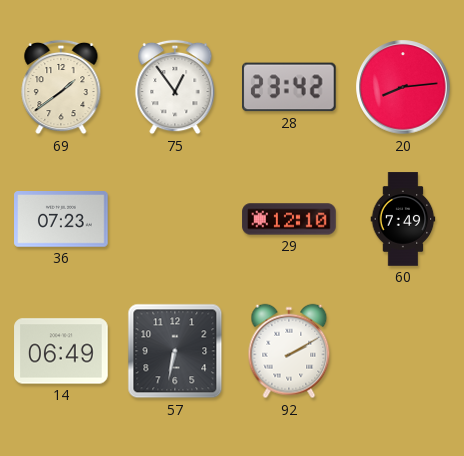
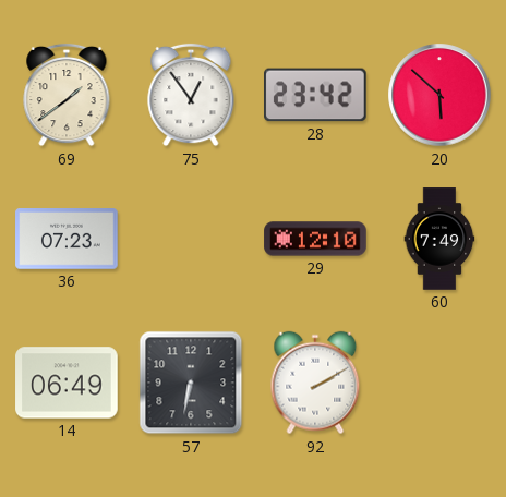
20: 8:14 -> 5:52
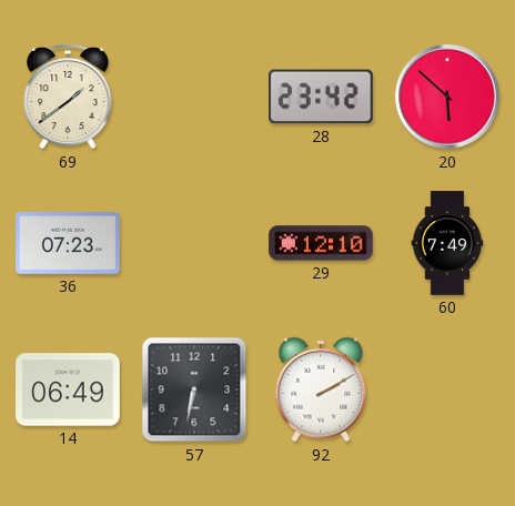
75: 12:54 -> none
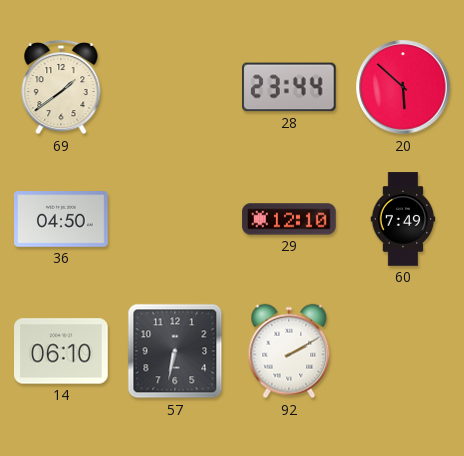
28: 23:42 -> 23:44
36: 07:23 -> 04:50
14: 06:49 -> 06:10
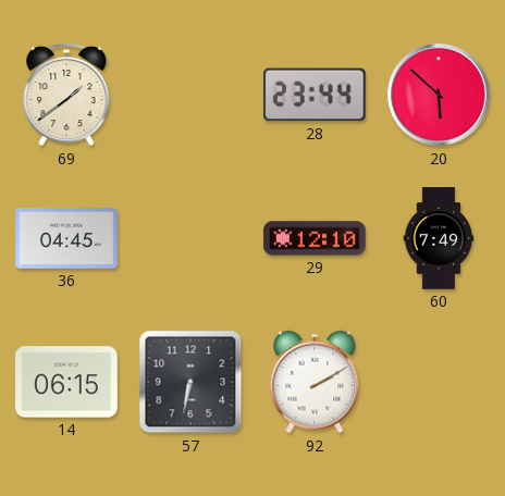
36: 04:50 -> 04:45
14: 06:10 -> 06:15
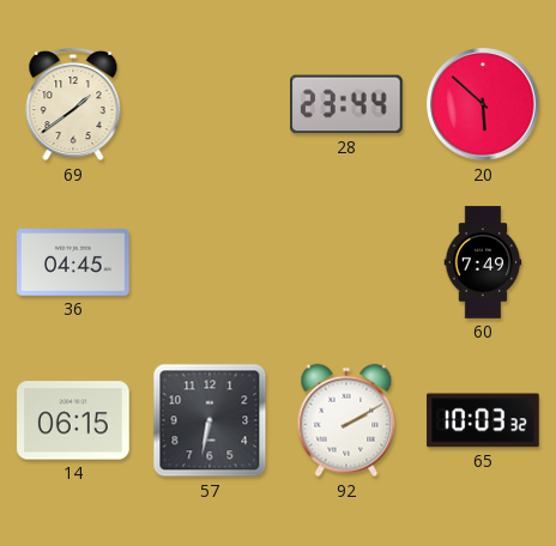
29: 12:10 -> none
65: none -> 10:03
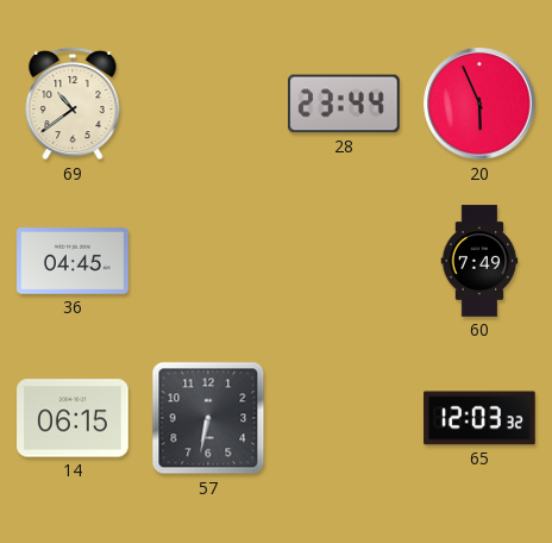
69: 1:39 -> 10:39
20: 5:52 -> 5:56
92: 2:10 -> none
65: 10:03 -> 12:03
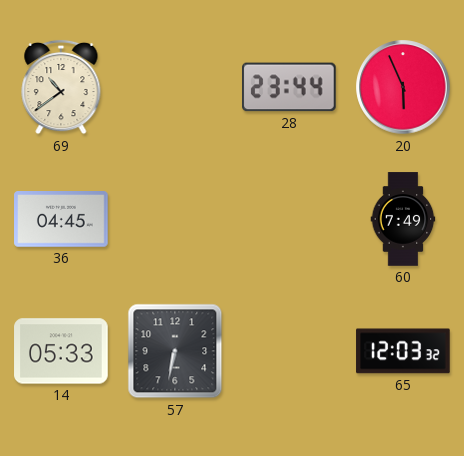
14: 06:15 -> 05:33
